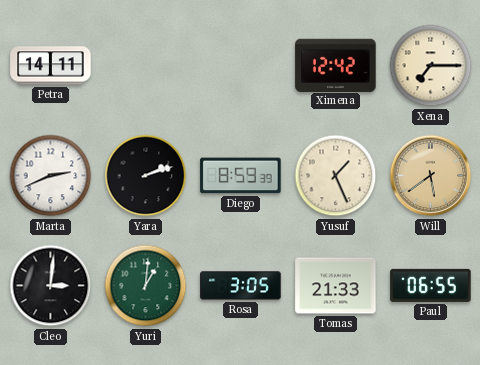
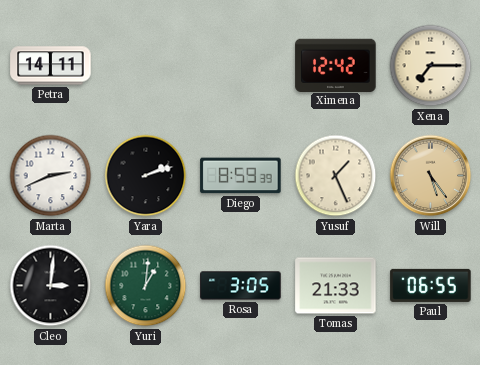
Will: 5:39 -> 5:24
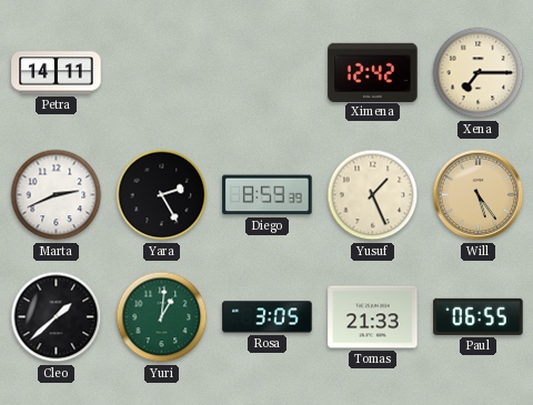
Yara: 2:12 -> 2:25
Cleo: 3:01 -> 1:38
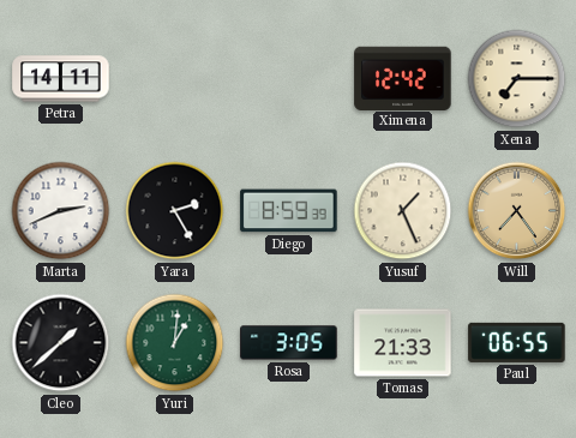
Will: 5:24 -> 7:24
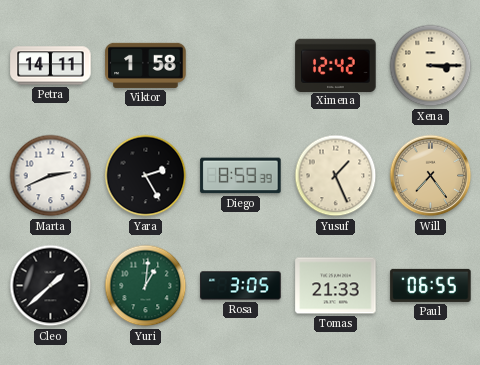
Viktor: none -> 1:58
Xena: 7:15 -> 3:15
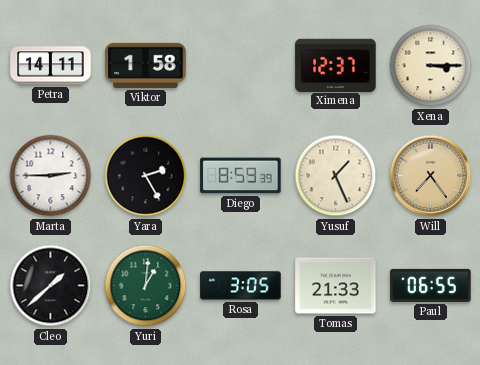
Ximena: 12:42 -> 12:37
Marta: 2:41 -> 2:45
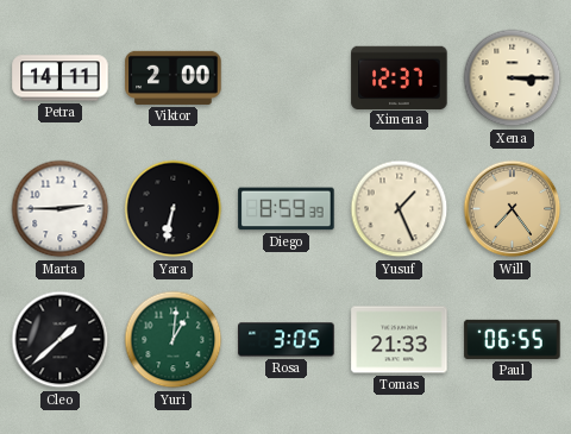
Viktor: 1:58 -> 2:00
Yara: 2:25 -> 6:32
